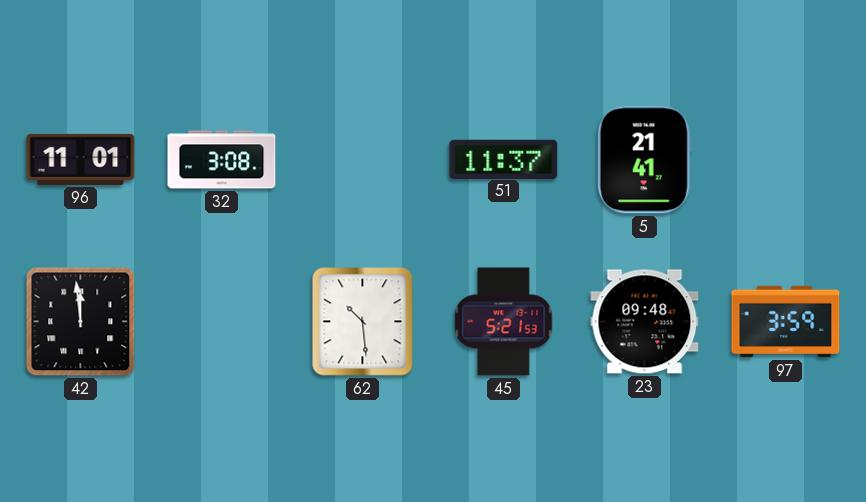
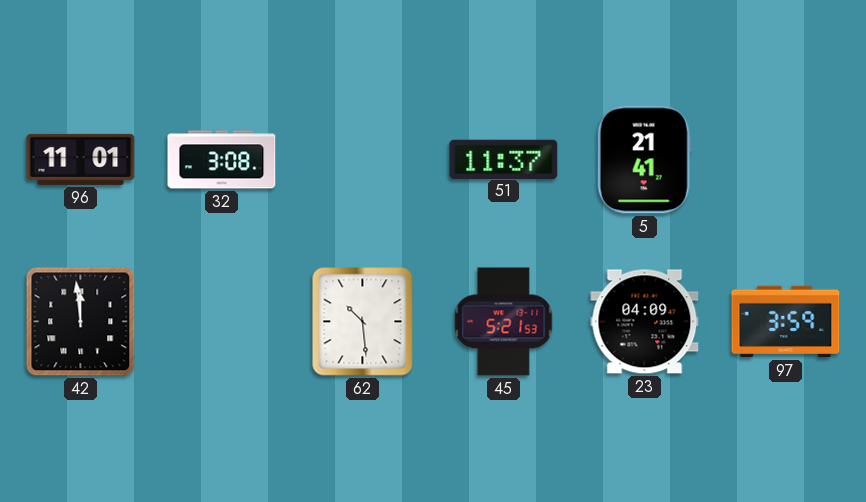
23: 09:48 -> 04:09
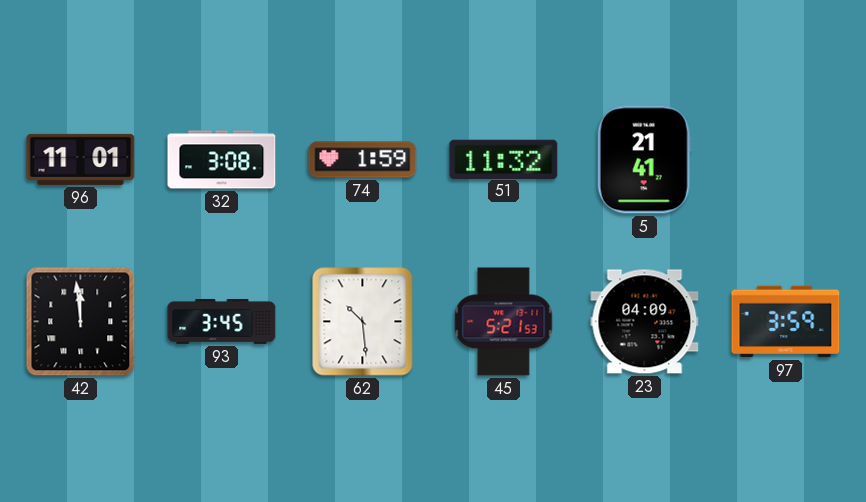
74: none -> 1:59
51: 11:37 -> 11:32
93: none -> 3:45
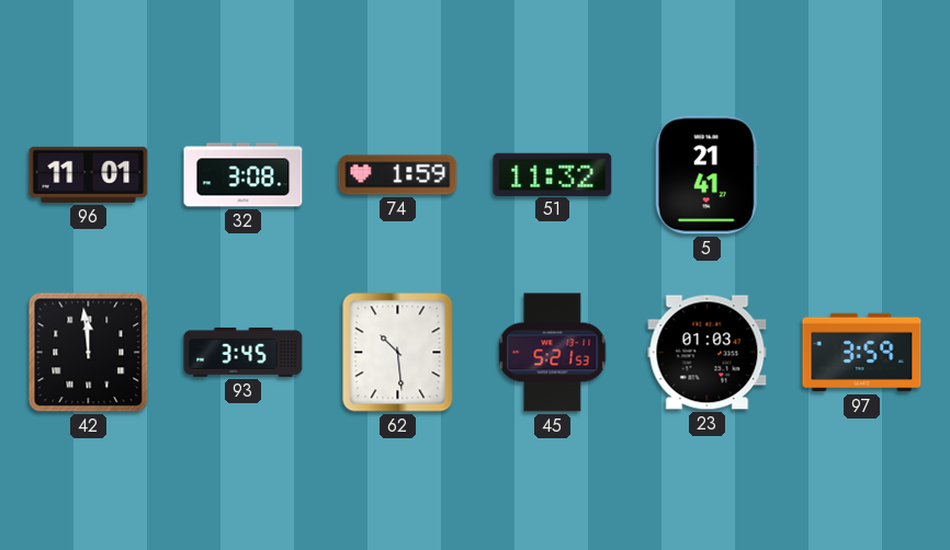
23: 04:09 -> 01:03
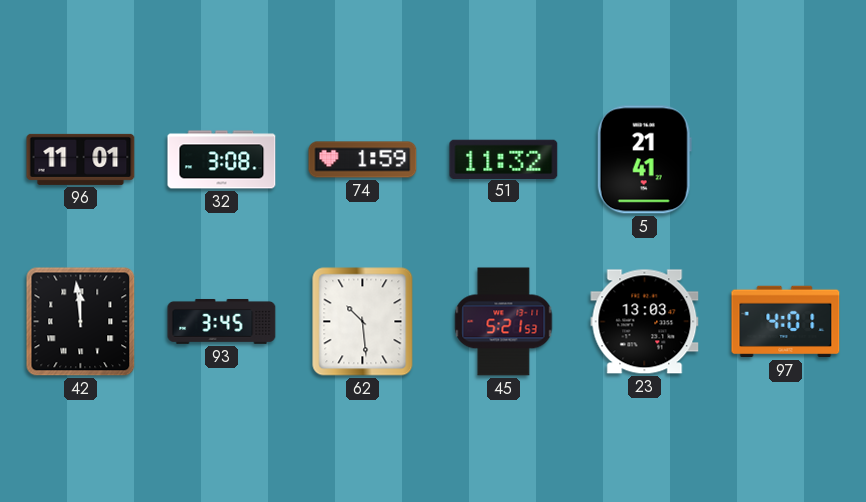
23: 01:03 -> 13:03
97: 3:59 -> 4:01
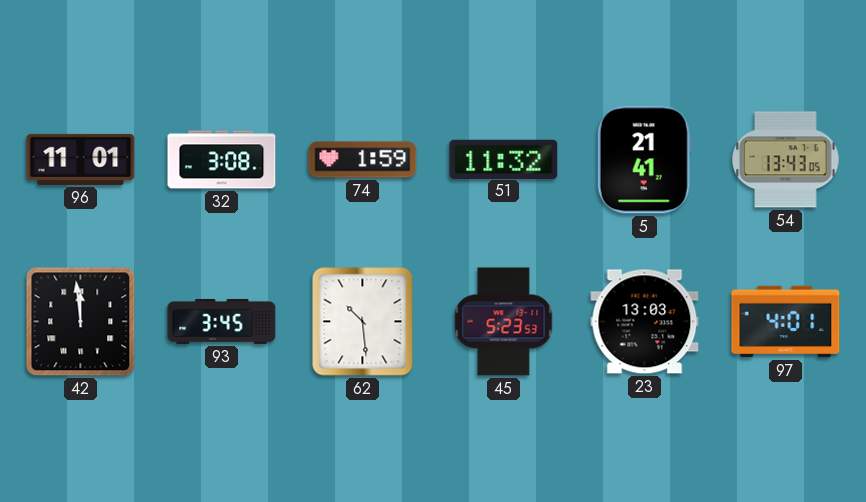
54: none -> 13:43
45: 5:21 -> 5:23
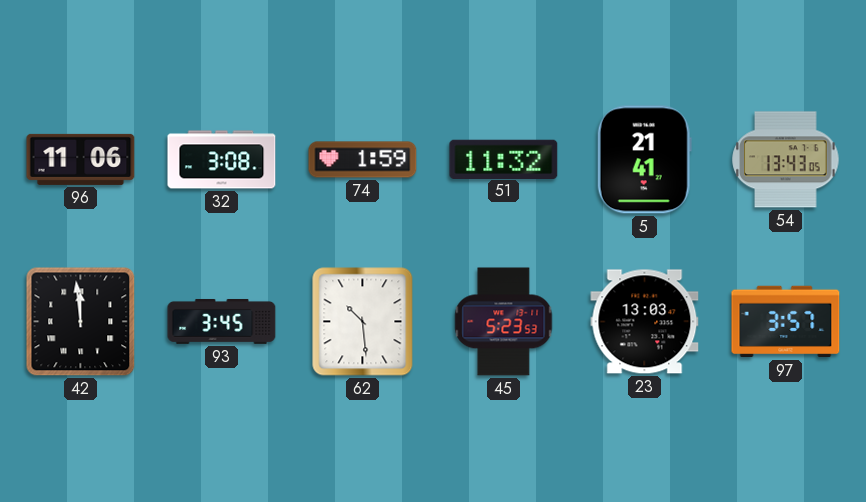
96: 11:01 -> 11:06
97: 4:01 -> 3:57
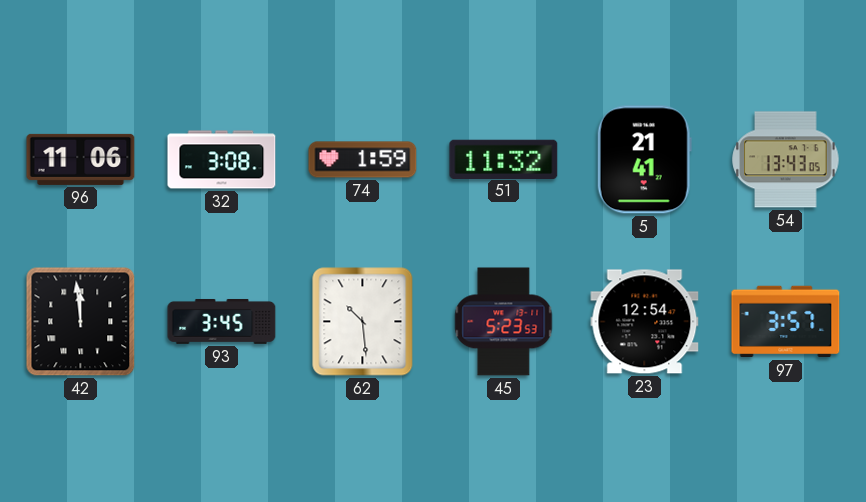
23: 13:03 -> 12:54
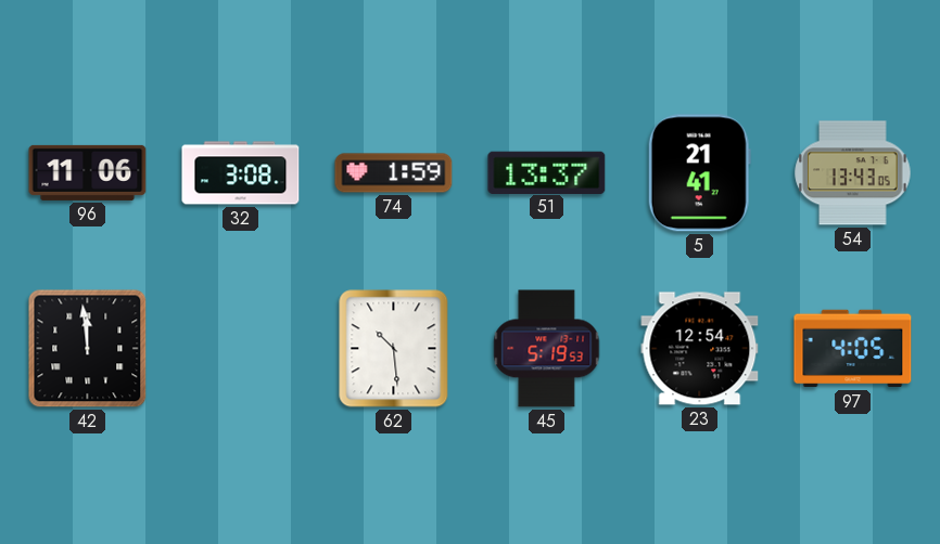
51: 11:32 -> 13:37
93: 3:45 -> none
45: 5:23 -> 5:19
97: 3:57 -> 4:05
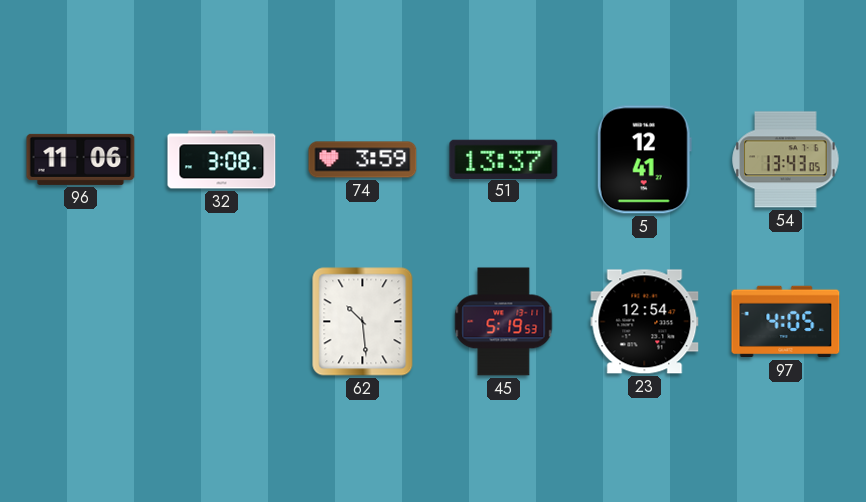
74: 1:59 -> 3:59
5: 21:41 -> 12:41
42: 11:59 -> none
